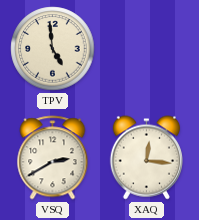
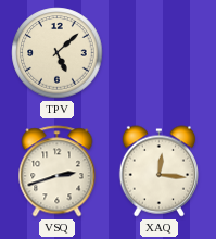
TPV: 4:59 -> 5:08
VSQ: 2:40 -> 2:42
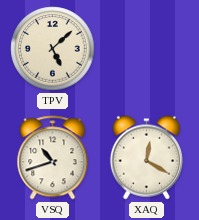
VSQ: 2:42 -> 10:42
XAQ: 12:16 -> 12:20
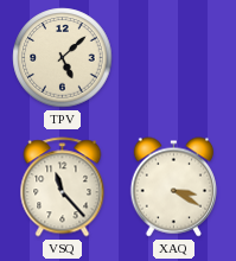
VSQ: 10:42 -> 11:23
XAQ: 12:20 -> 3:20
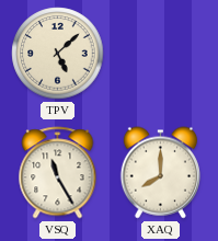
VSQ: 11:23 -> 11:25
XAQ: 3:20 -> 8:00
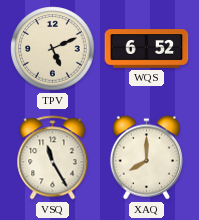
TPV: 5:08 -> 5:11
WQS: none -> 6:52
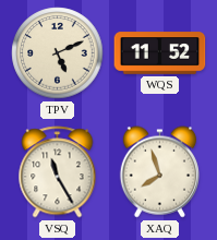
WQS: 6:52 -> 11:52
XAQ: 8:00 -> 7:57
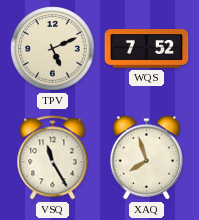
WQS: 11:52 -> 7:52
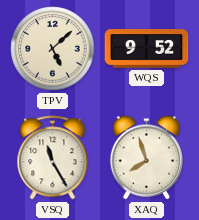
TPV: 5:11 -> 5:08
WQS: 7:52 -> 9:52
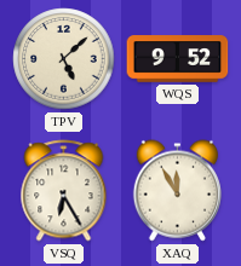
VSQ: 11:25 -> 6:25
XAQ: 7:57 -> 11:55
